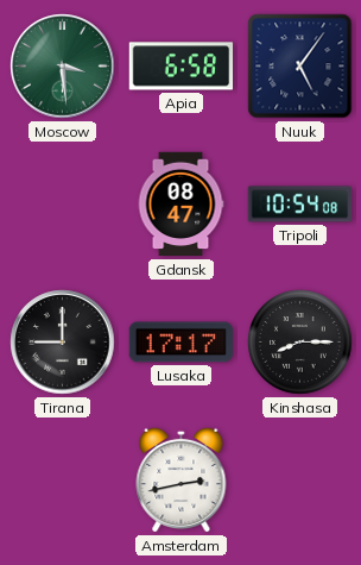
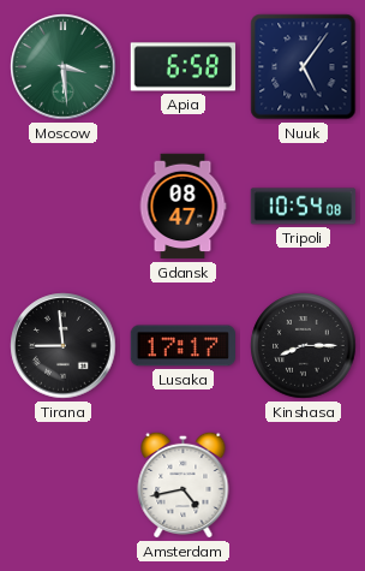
Tirana: 9:00 -> 8:59
Amsterdam: 2:43 -> 4:43
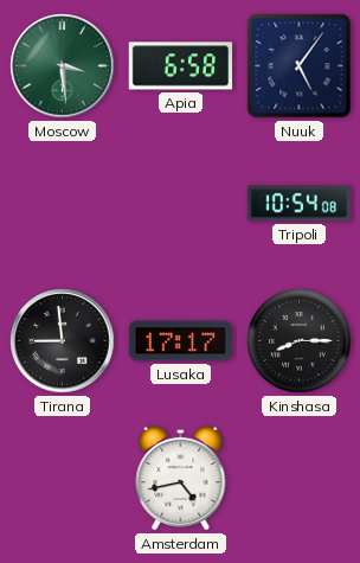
Gdansk: 08:47 -> none
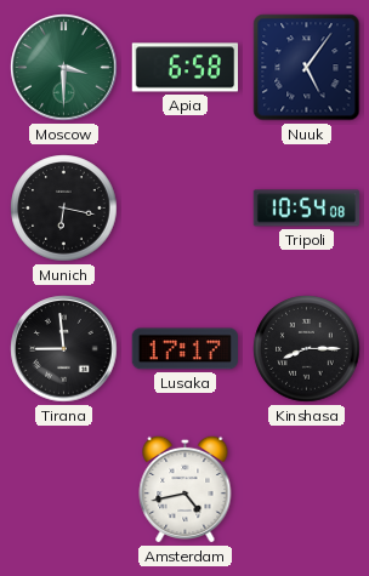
Moscow: 3:29 -> 3:30
Munich: none -> 6:17
